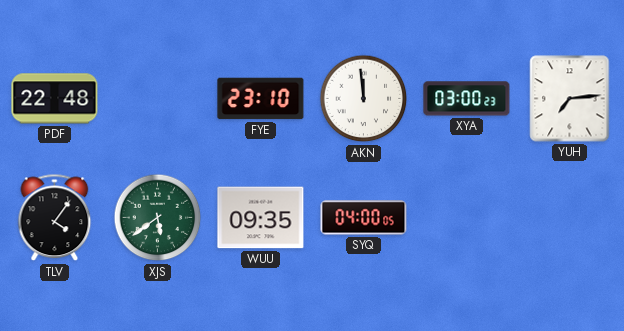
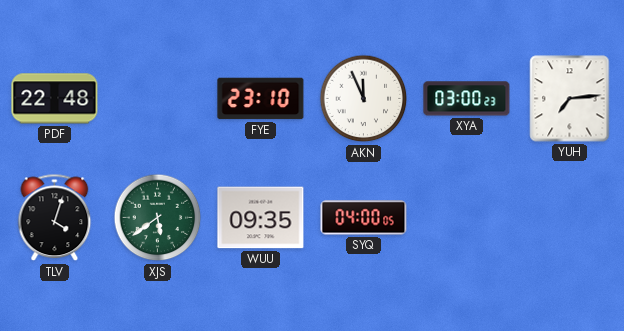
AKN: 11:59 -> 11:56
TLV: 4:06 -> 4:03
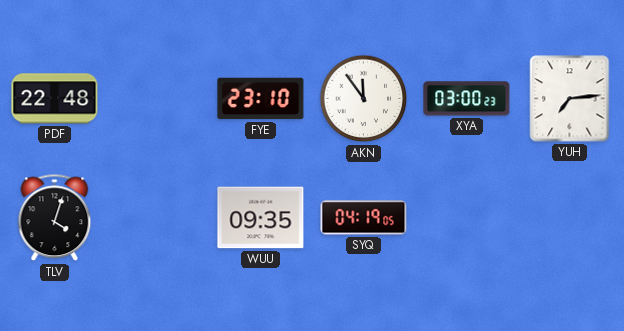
AKN: 11:56 -> 11:54
XJS: 5:39 -> none
SYQ: 04:00 -> 04:19
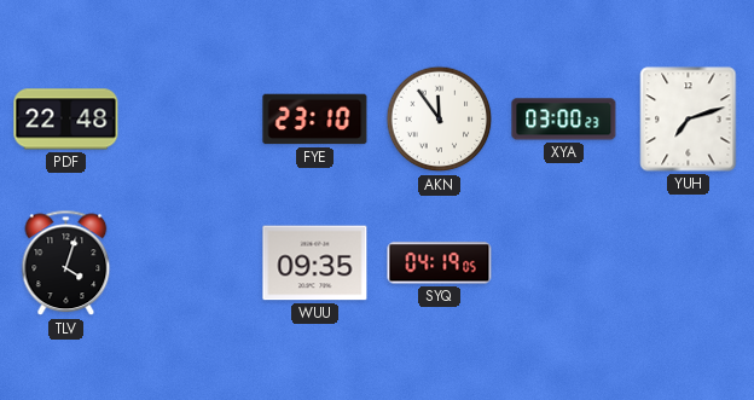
YUH: 7:14 -> 7:12
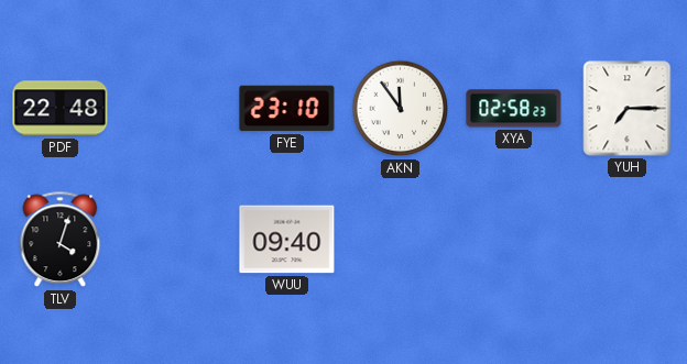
XYA: 03:00 -> 02:58
YUH: 7:12 -> 7:15
WUU: 09:35 -> 09:40
SYQ: 04:19 -> none
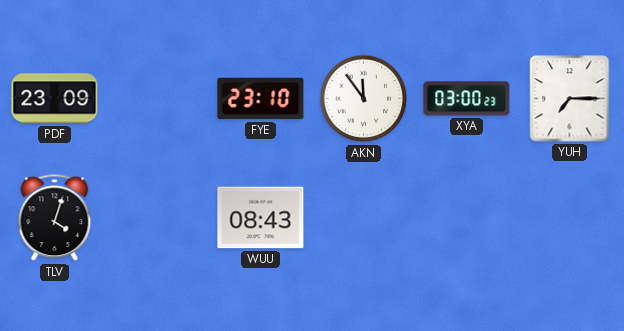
PDF: 22:48 -> 23:09
XYA: 02:58 -> 03:00
WUU: 09:40 -> 08:43
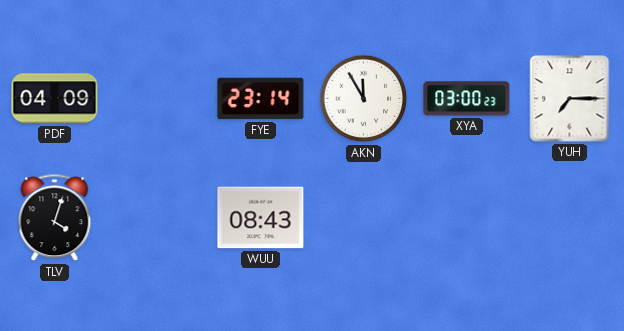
PDF: 23:09 -> 04:09
FYE: 23:10 -> 23:14
AKN: 11:54 -> 11:55
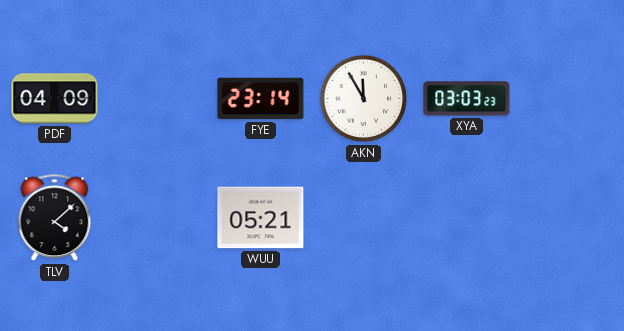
XYA: 03:00 -> 03:03
YUH: 7:15 -> none
TLV: 4:03 -> 4:08
WUU: 08:43 -> 05:21
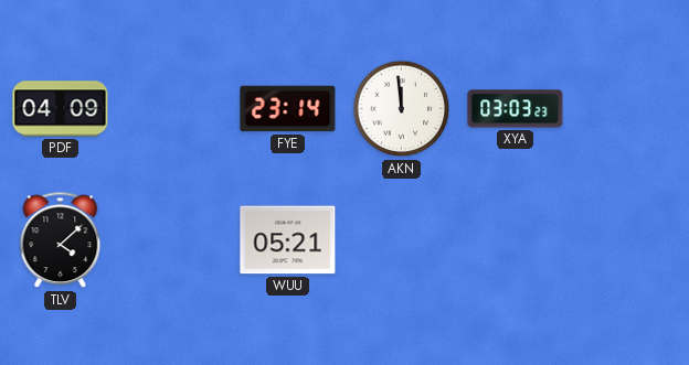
AKN: 11:55 -> 11:59
